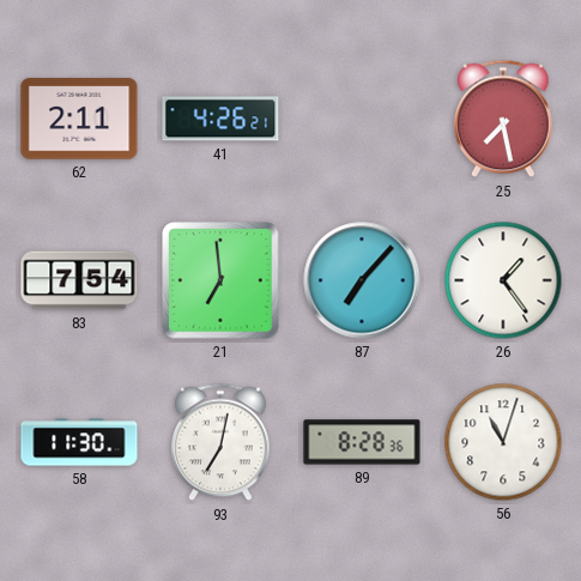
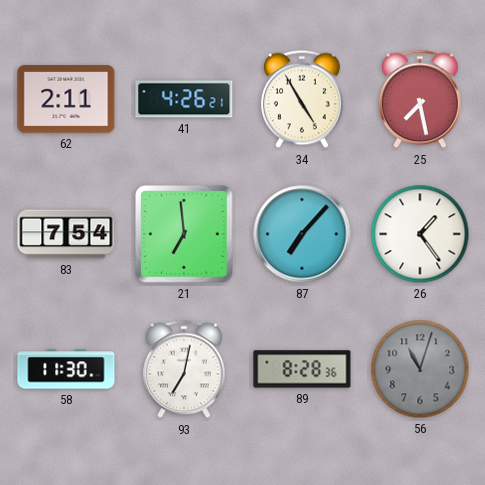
34: none -> 4:55
56 dial: white -> grey
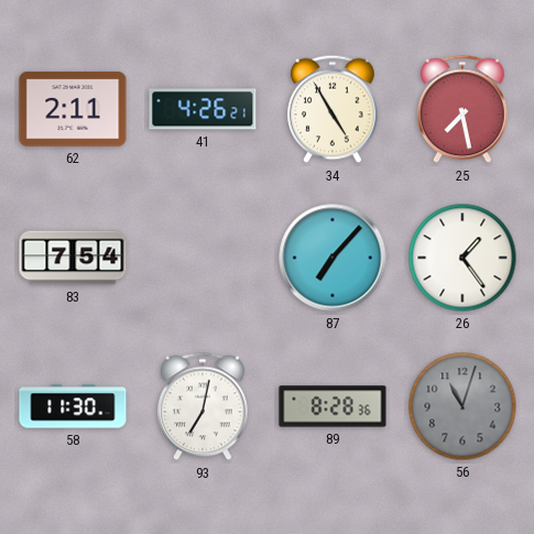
21: 6:59 -> none
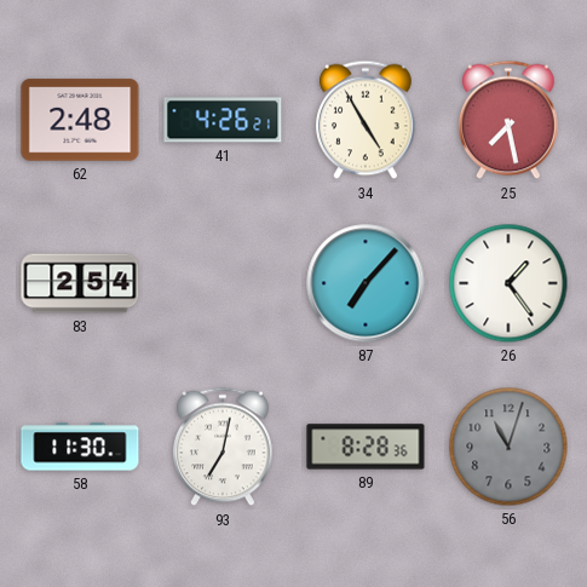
62: 2:11 -> 2:48
83: 7:54 -> 2:54
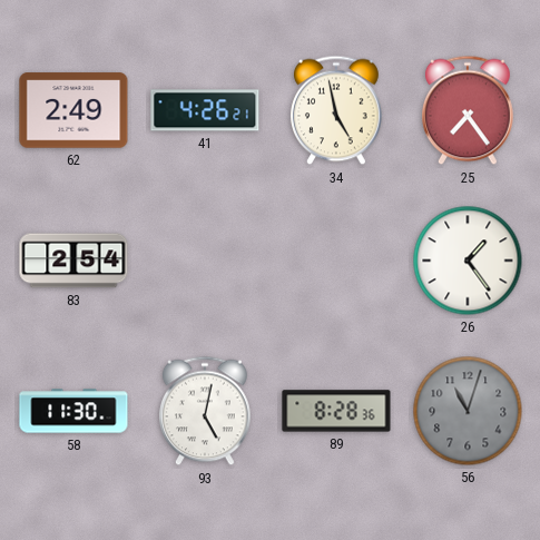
62: 2:48 -> 2:49
34: 4:55 -> 4:58
25: 7:28 -> 7:24
87: 7:07 -> none
93: 7:02 -> 5:02
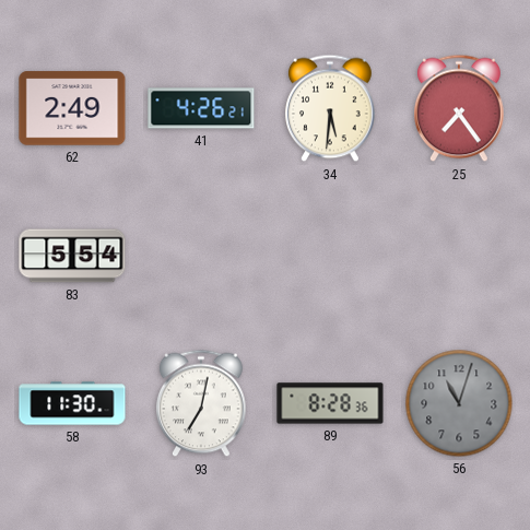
34: 4:58 -> 5:31
83: 2:54 -> 5:54
26: 1:24 -> none
93: 5:02 -> 7:02
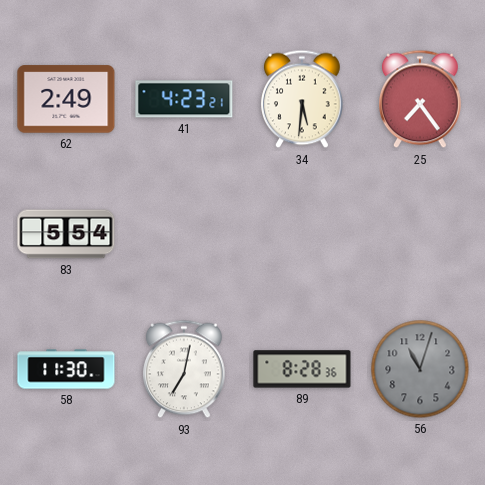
41: 4:26 -> 4:23
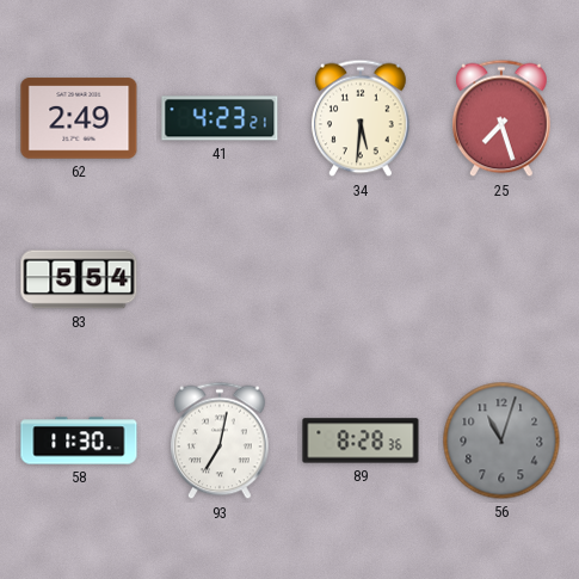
25: 7:24 -> 7:27
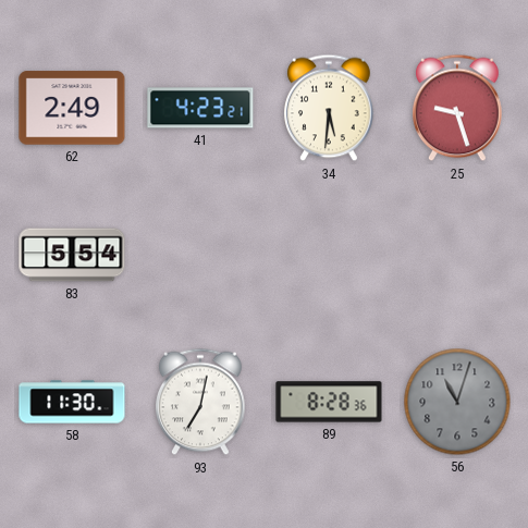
25: 7:27 -> 9:27
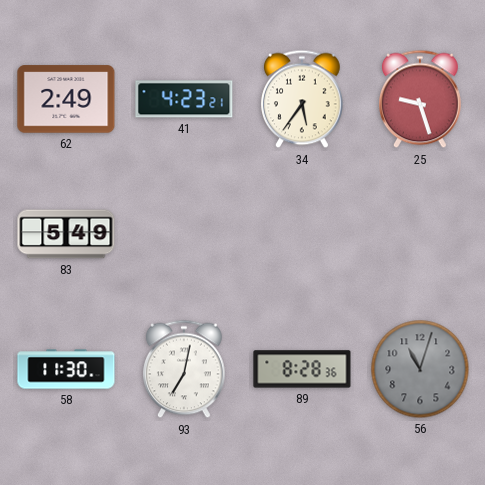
34: 5:31 -> 5:36
83: 5:54 -> 5:49
